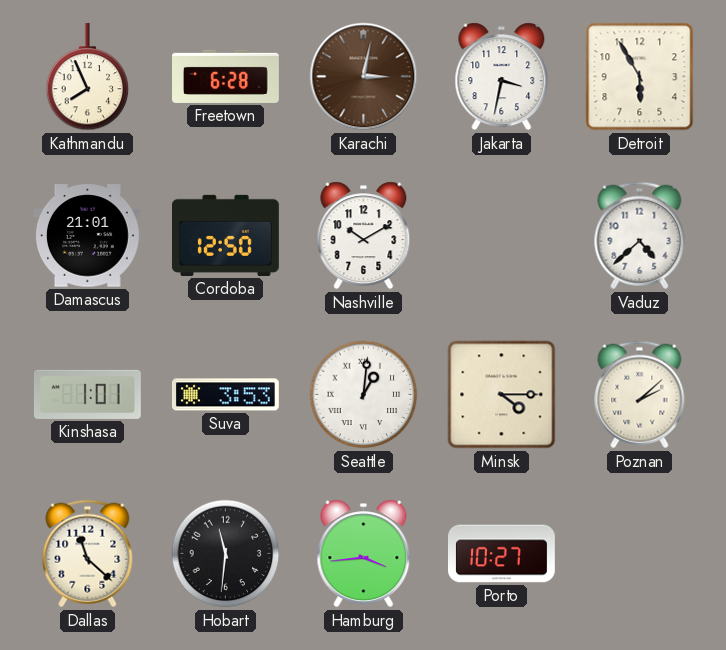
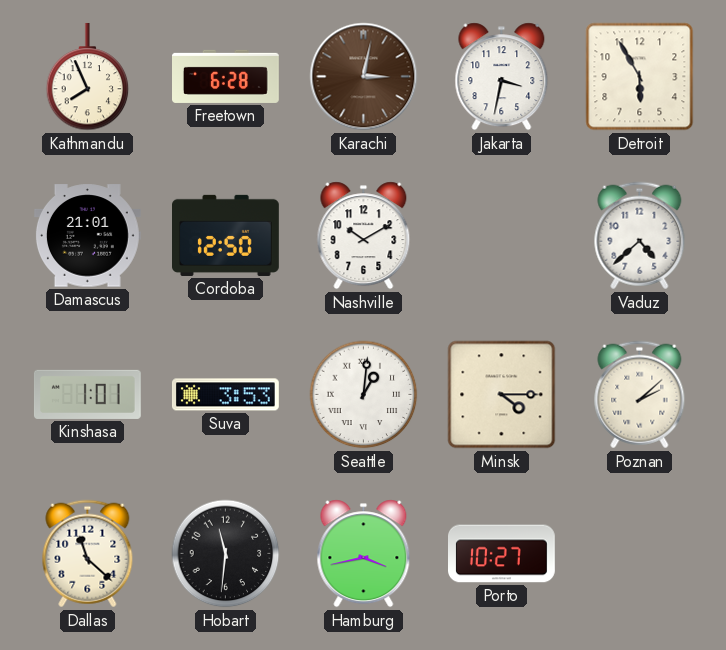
Hamburg: 3:44 -> 3:43
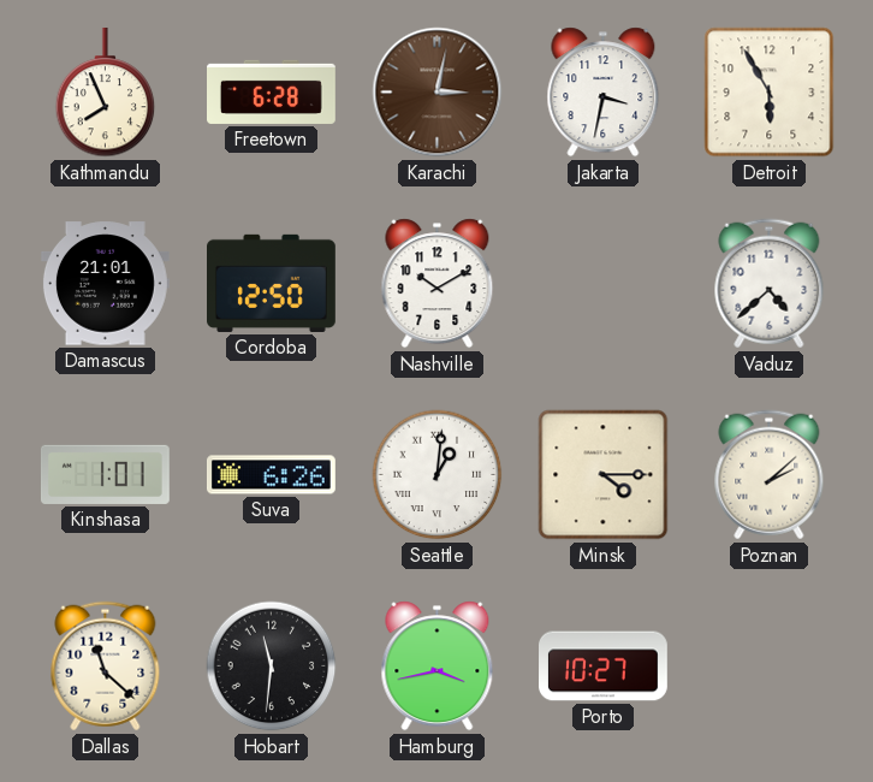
Suva: 3:53 -> 6:26
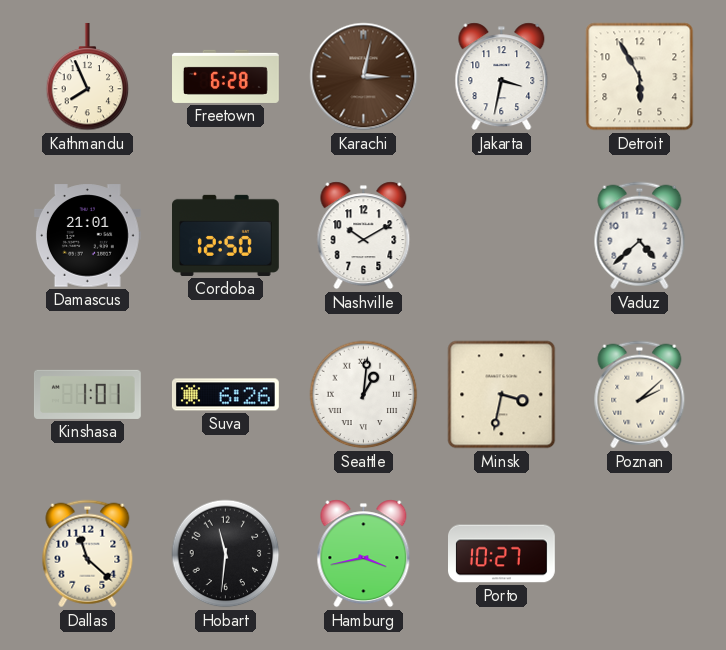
Minsk: 4:15 -> 3:32
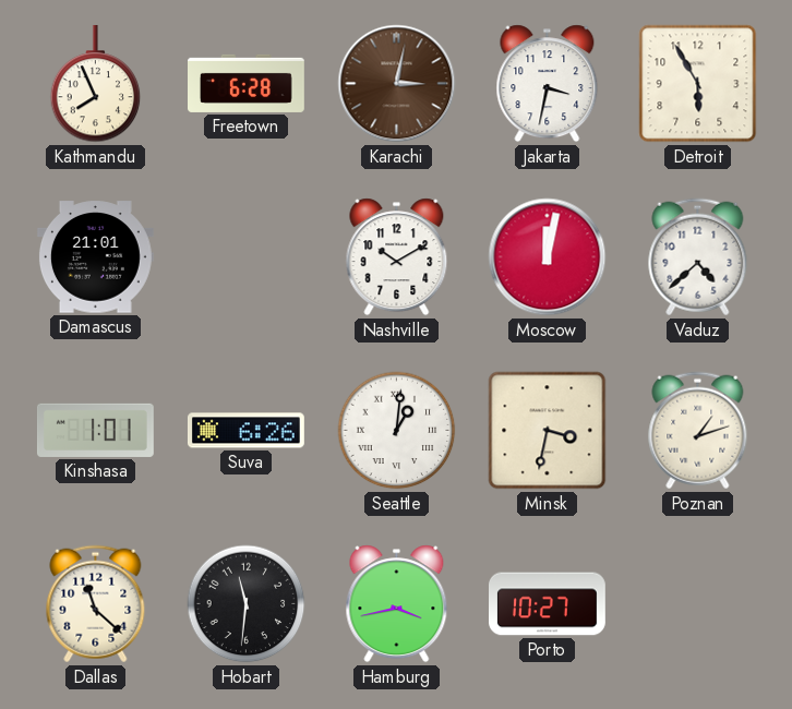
Cordoba: 12:50 -> none
Moscow: none -> 12:02
Poznan: 2:08 -> 1:12
